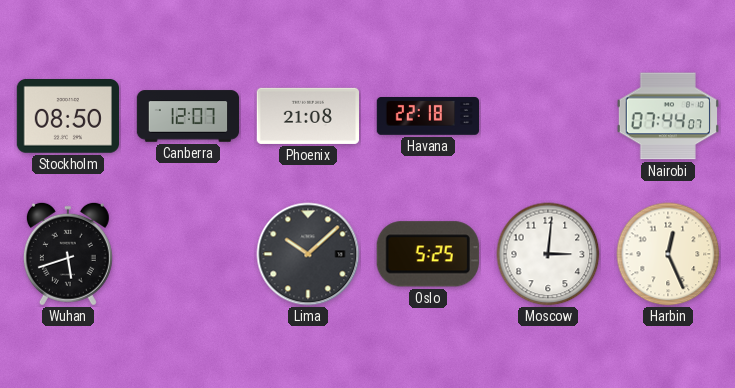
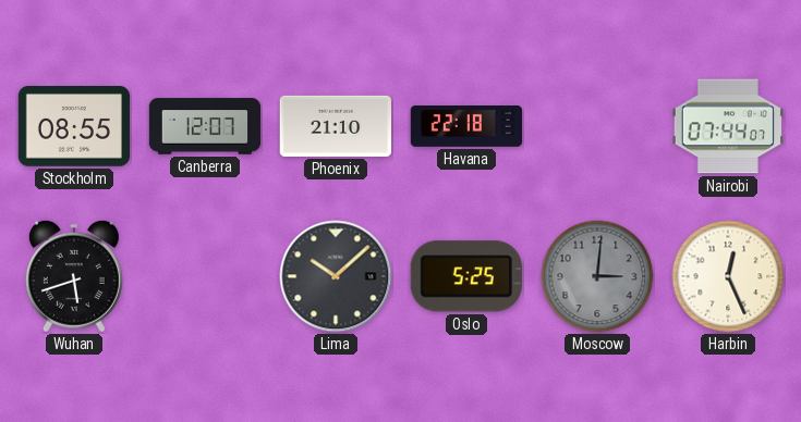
Stockholm: 08:50 -> 08:55
Phoenix: 21:08 -> 21:10
Moscow dial: white -> grey
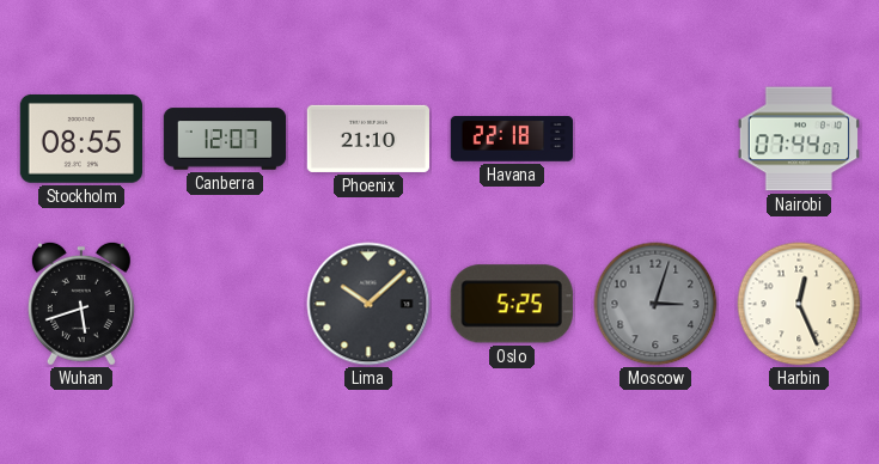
Moscow: 3:01 -> 3:03
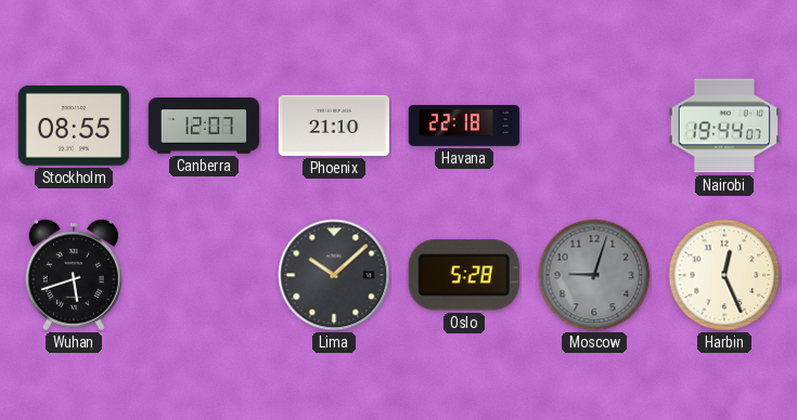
Nairobi: 07:44 -> 19:44
Oslo: 5:25 -> 5:28
Moscow: 3:03 -> 9:03
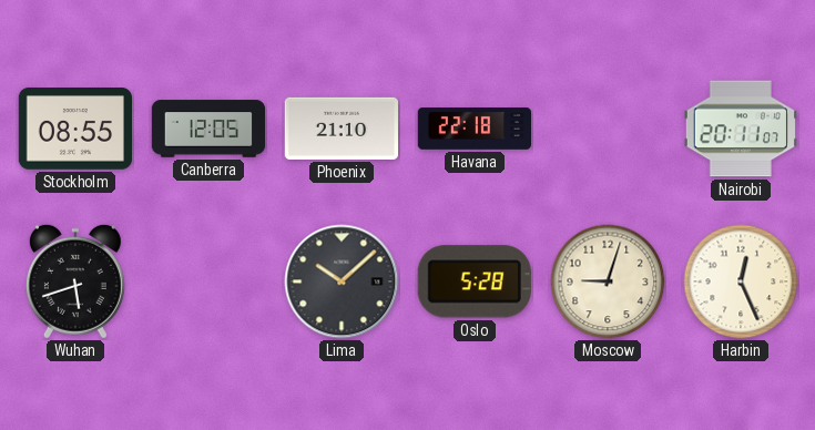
Canberra: 12:07 -> 12:05
Nairobi: 19:44 -> 20:11
Moscow dial: grey -> cream
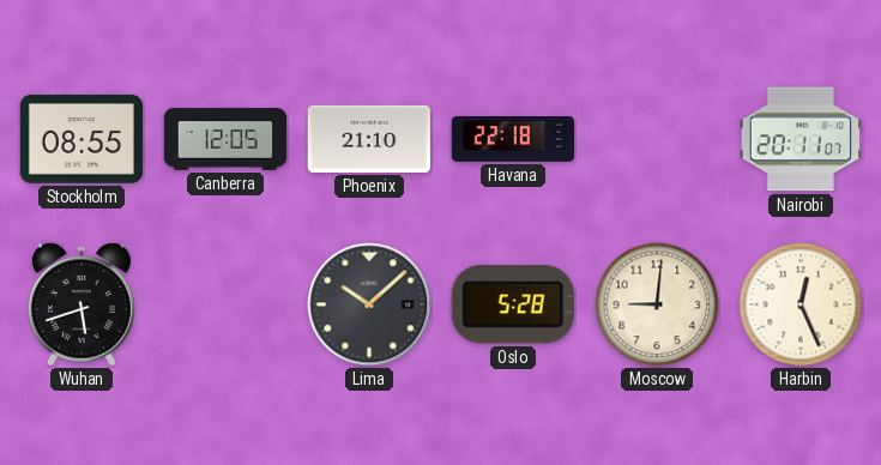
Moscow: 9:03 -> 9:01
